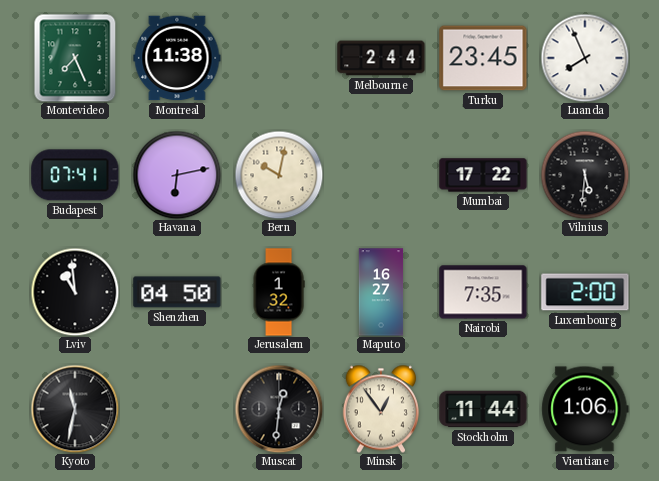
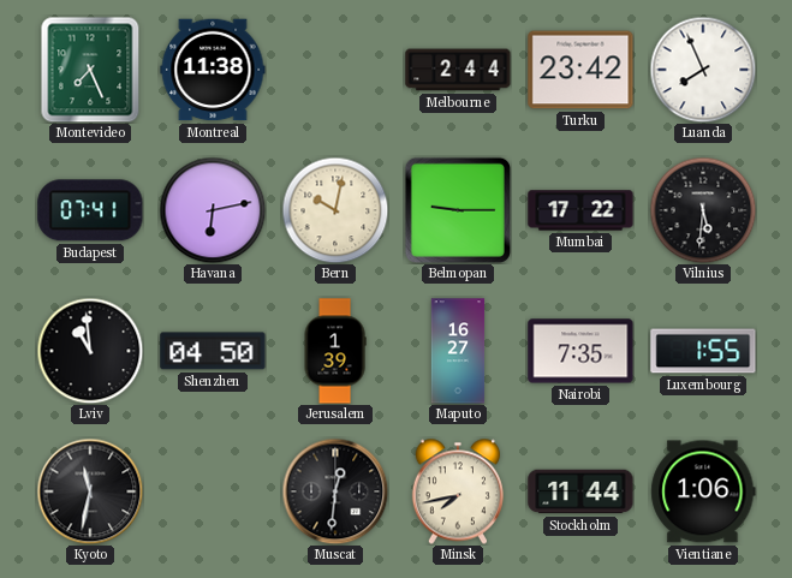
Turku: 23:45 -> 23:42
Belmopan: none -> 9:15
Jerusalem: 1:32 -> 1:39
Luxembourg: 2:00 -> 1:55
Minsk: 12:54 -> 7:43
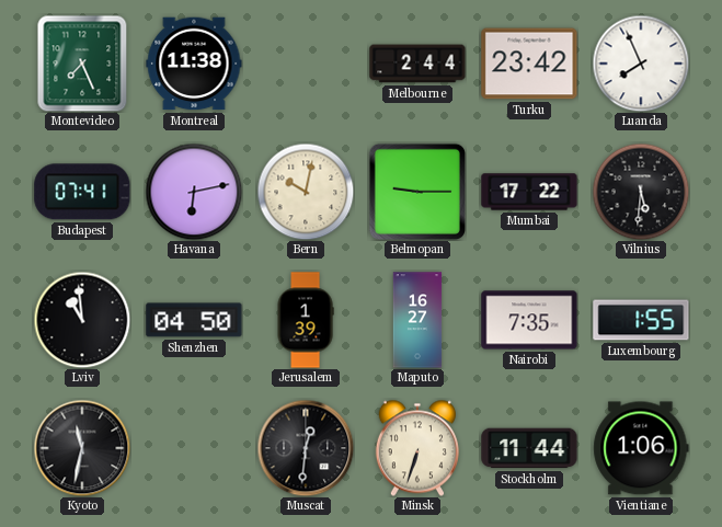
Minsk: 7:43 -> 6:33
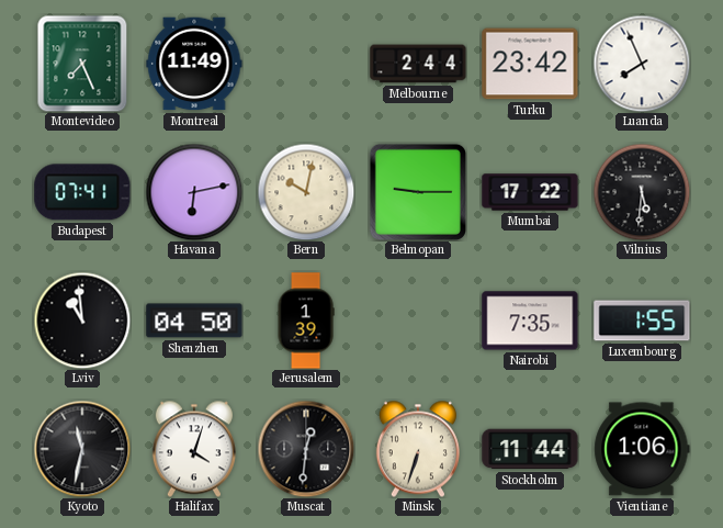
Montreal: 11:38 -> 11:49
Maputo: 16:27 -> none
Halifax: none -> 4:03
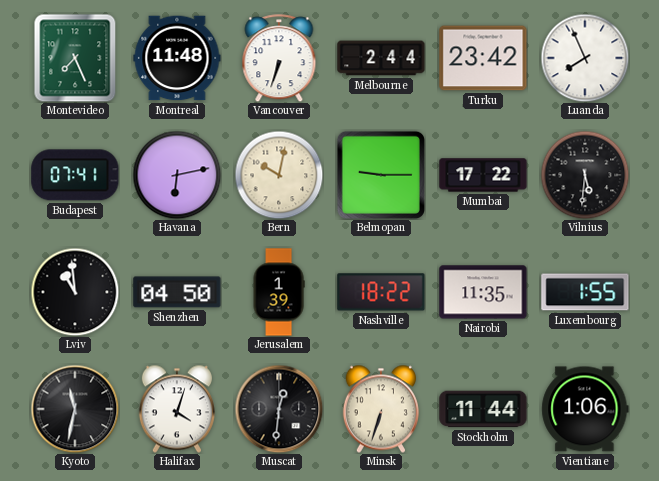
Montreal: 11:49 -> 11:48
Vancouver: none -> 6:33
Nashville: none -> 18:22
Nairobi: 7:35 -> 11:35
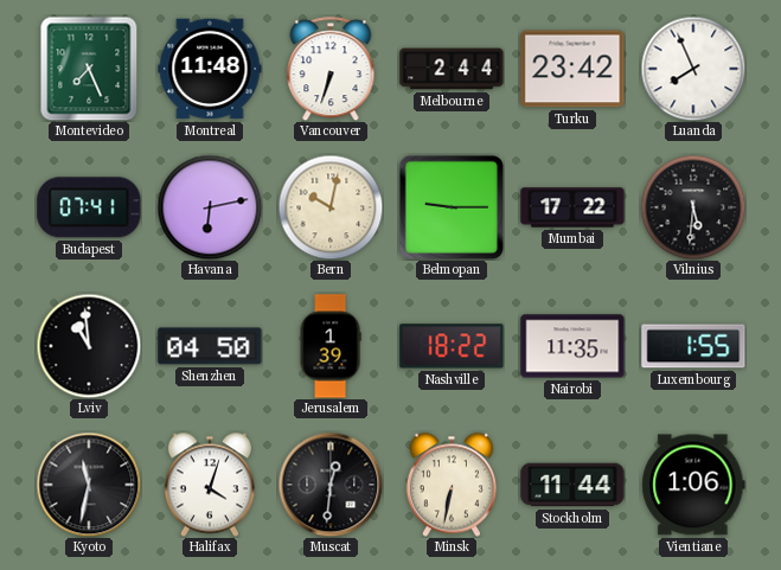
Minsk: 6:33 -> 6:32
